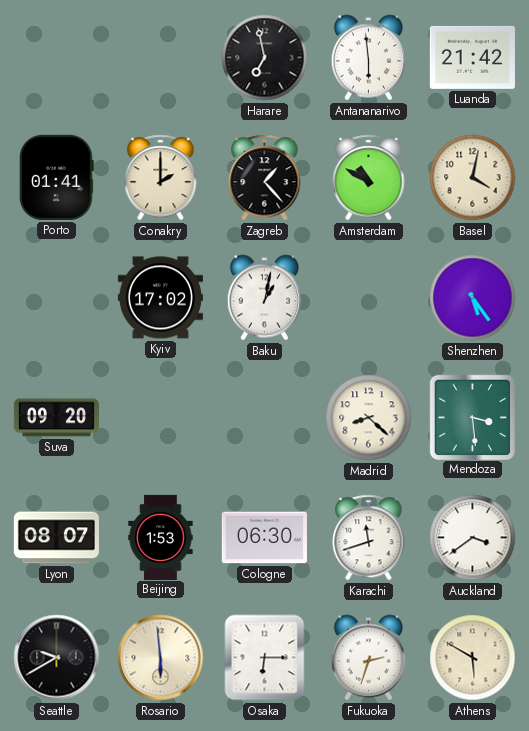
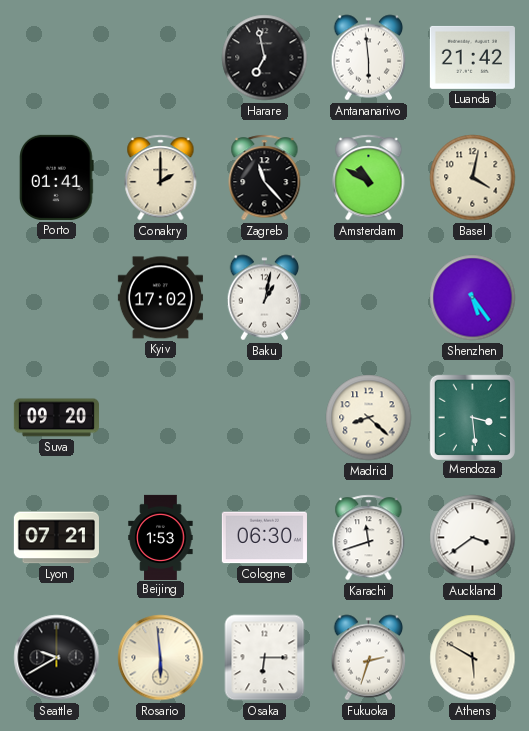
Zagreb: 1:23 -> 11:23
Lyon: 08:07 -> 07:21
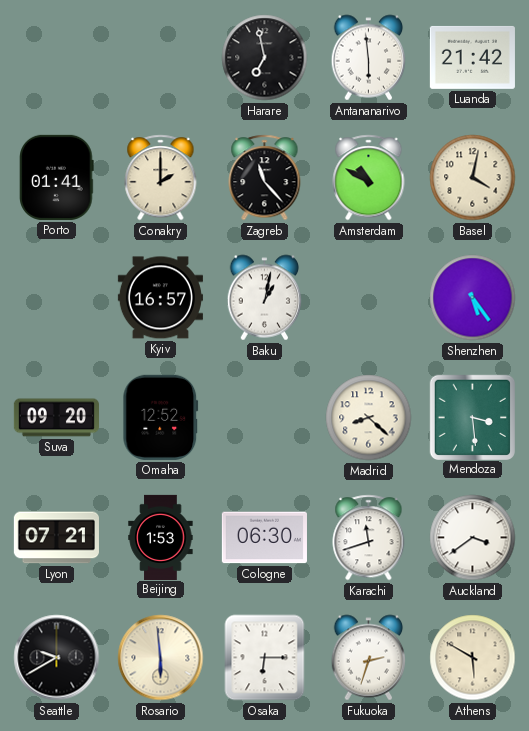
Kyiv: 17:02 -> 16:57
Omaha: none -> 12:52
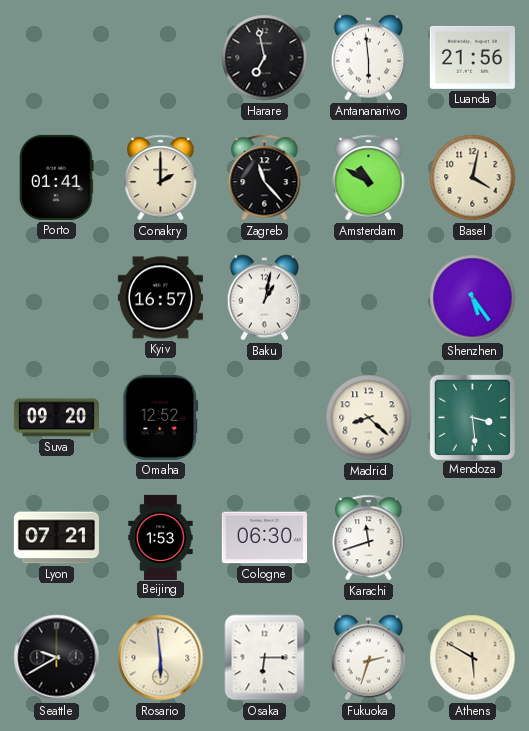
Luanda: 21:42 -> 21:56
Auckland: 3:39 -> none
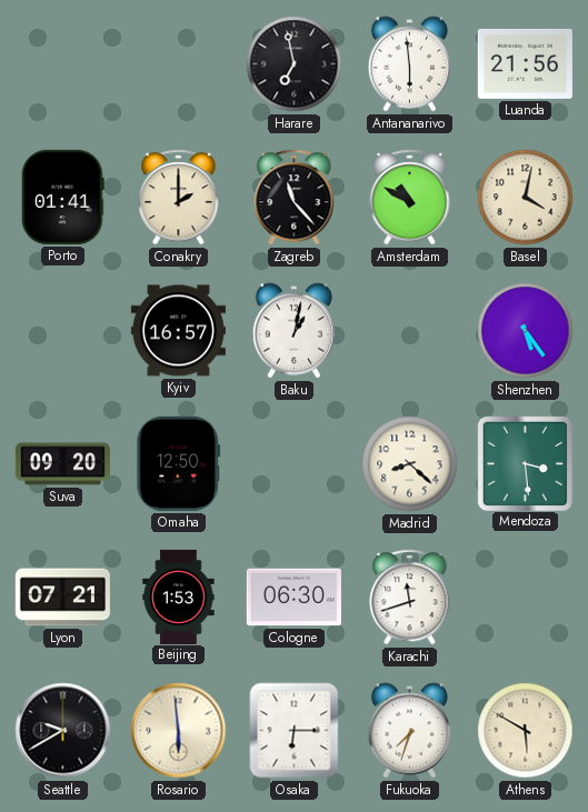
Omaha: 12:52 -> 12:50
Fukuoka: 2:33 -> 7:33
